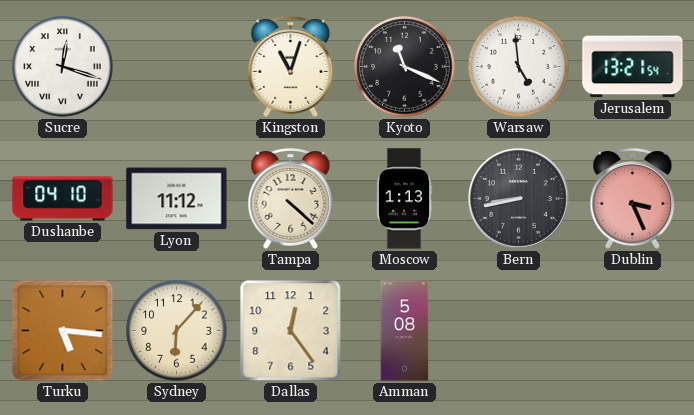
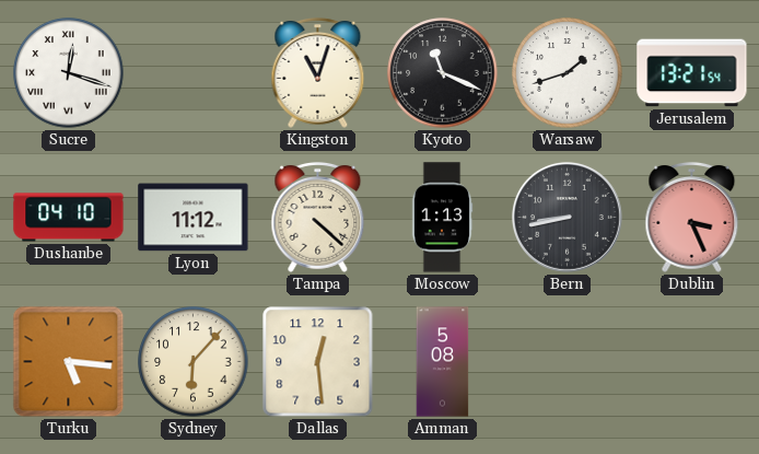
Warsaw: 4:59 -> 1:42
Dallas: 12:24 -> 12:29
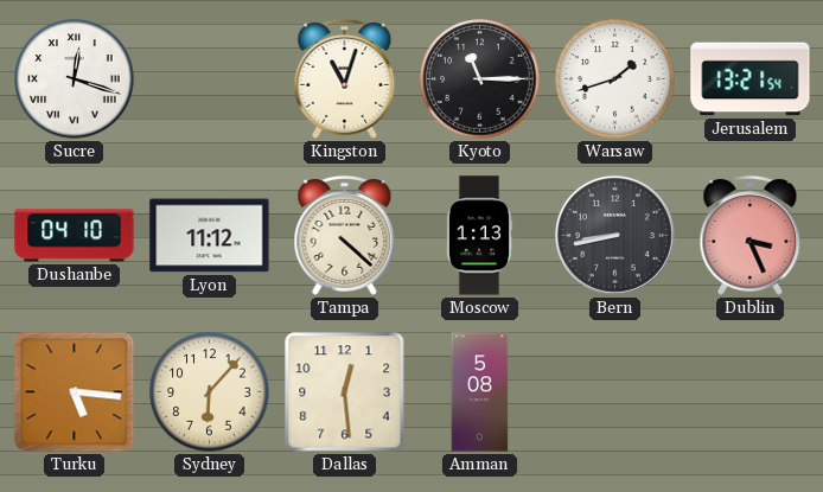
Kyoto: 11:19 -> 11:15
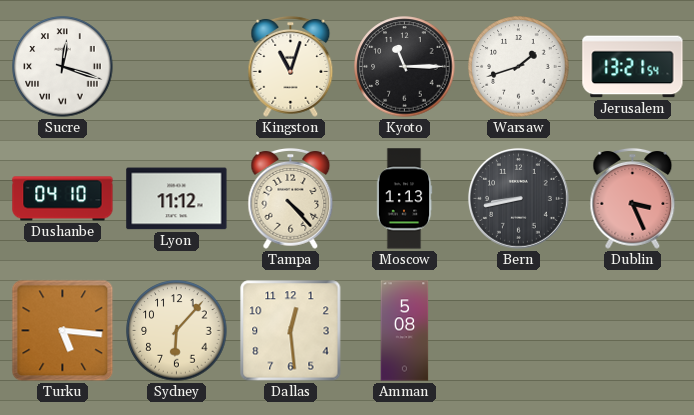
Tampa: 4:22 -> 4:23
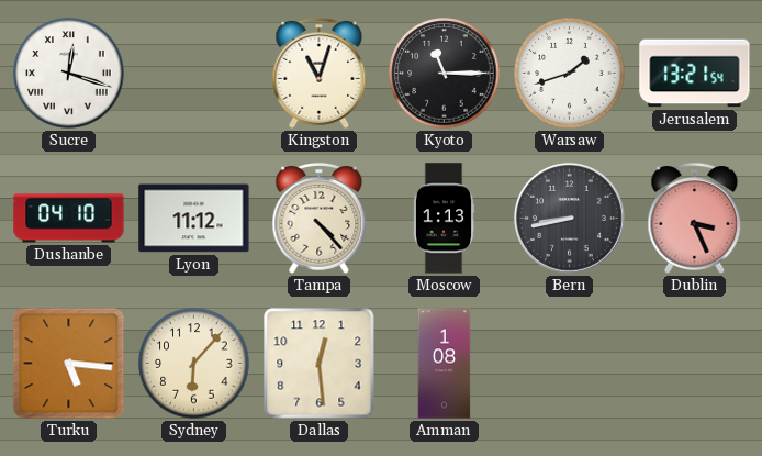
Amman: 5:08 -> 1:08
